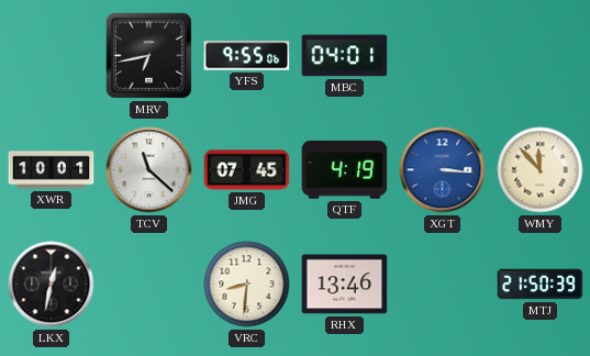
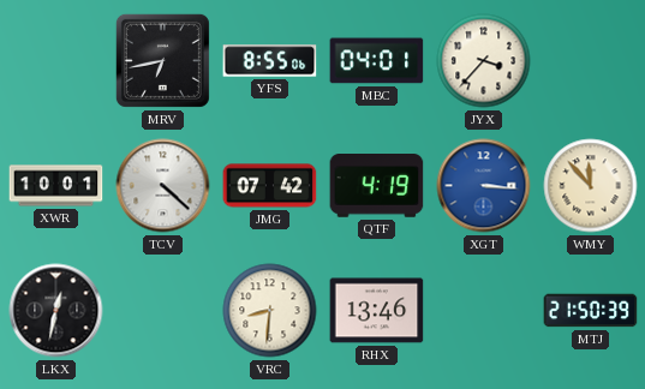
YFS: 9:55 -> 8:55
JYX: none -> 3:37
TCV: 11:22 -> 4:22
JMG: 07:45 -> 07:42
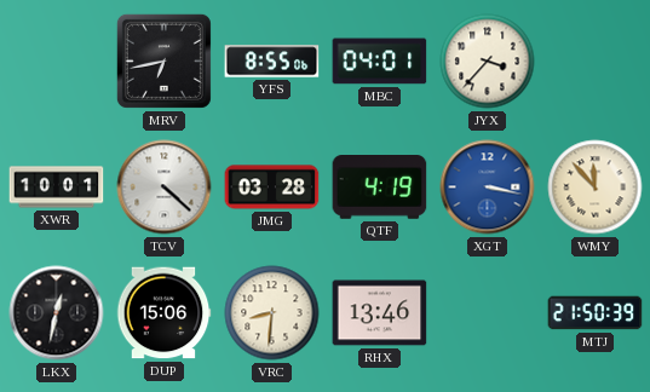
JMG: 07:42 -> 03:28
XGT: 3:16 -> 3:17
DUP: none -> 15:06
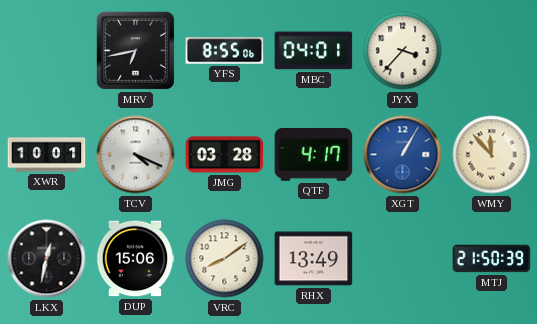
TCV: 4:22 -> 4:19
QTF: 4:19 -> 4:17
XGT: 3:17 -> 1:05
VRC: 8:31 -> 8:09
RHX: 13:46 -> 13:49
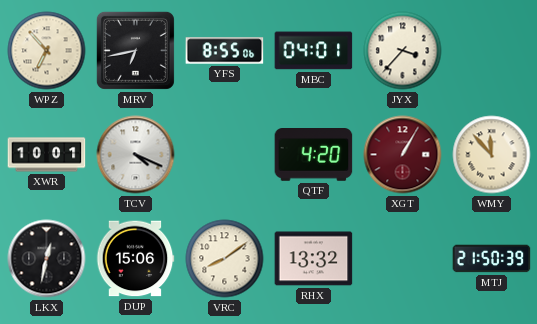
WPZ: none -> 6:53
JMG: 03:28 -> none
QTF: 4:17 -> 4:20
XGT dial: blue -> burgundy
RHX: 13:49 -> 13:32
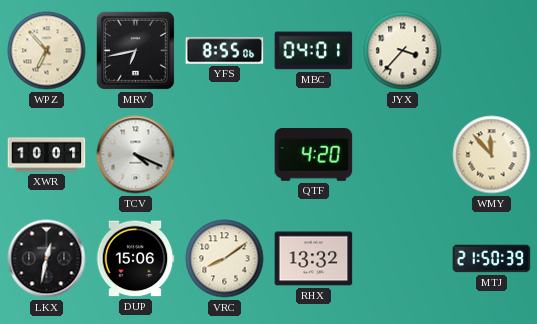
XGT: 1:05 -> none
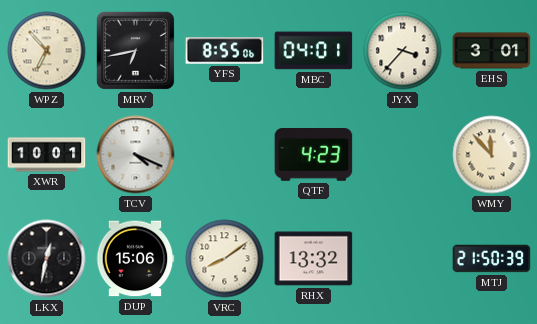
EHS: none -> 3:01
QTF: 4:20 -> 4:23
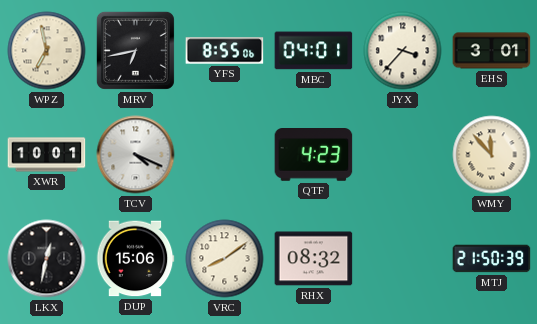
WPZ: 6:53 -> 6:58
RHX: 13:32 -> 08:32
